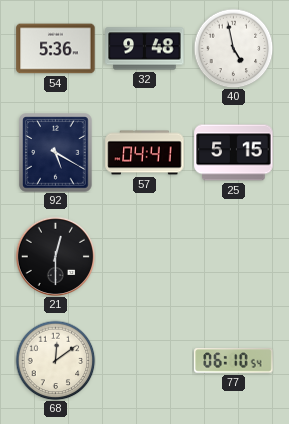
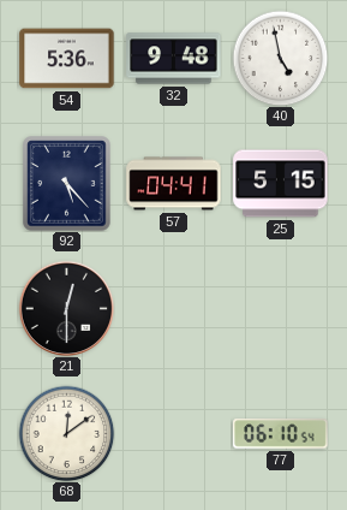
92: 5:20 -> 5:23
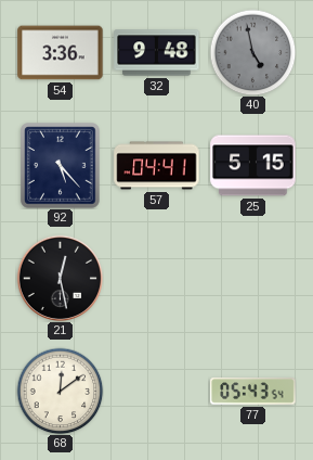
54: 5:36 -> 3:36
40 dial: white -> grey
21: 12:30 -> 12:28
77: 06:10 -> 05:43
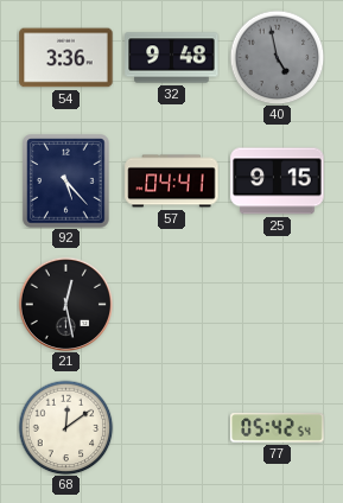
25: 5:15 -> 9:15
77: 05:43 -> 05:42
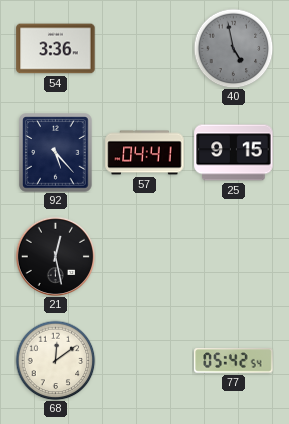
32: 9:48 -> none
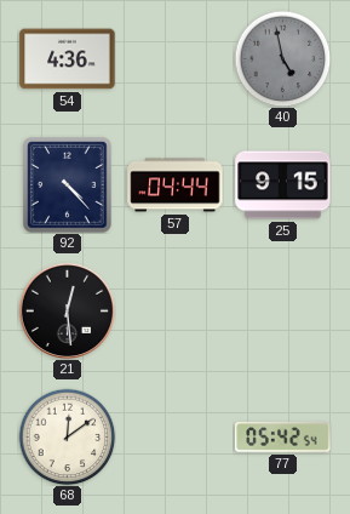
54: 3:36 -> 4:36
92: 5:23 -> 4:23
57: 04:41 -> 04:44
21: 12:28 -> 12:29
